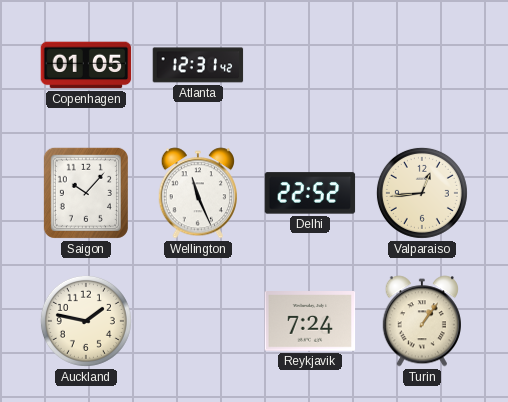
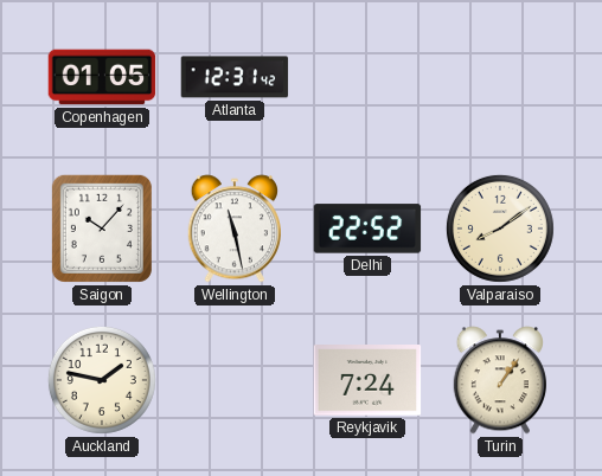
Wellington: 11:26 -> 11:28
Valparaiso: 12:44 -> 8:09
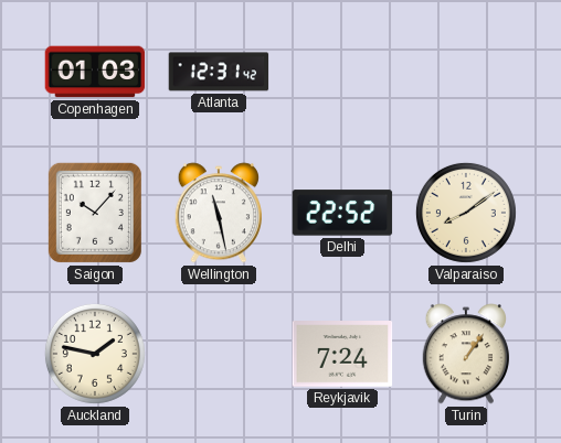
Copenhagen: 01:05 -> 01:03
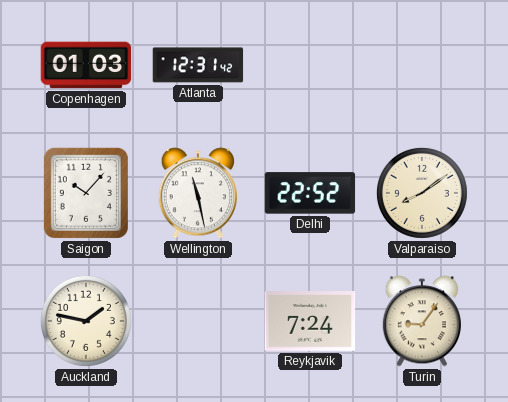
Turin: 1:06 -> 9:06
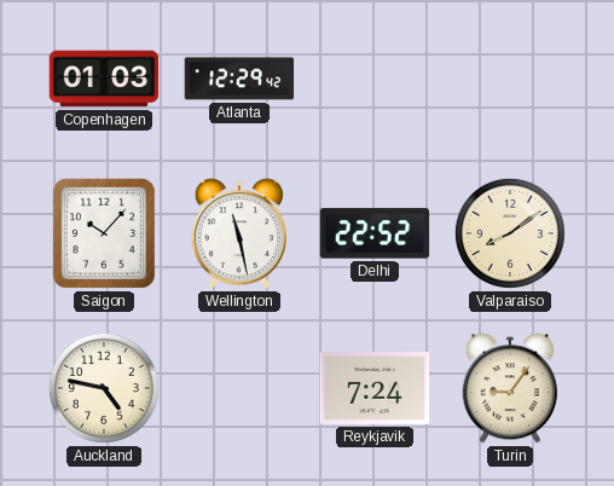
Atlanta: 12:31 -> 12:29
Auckland: 1:47 -> 4:47
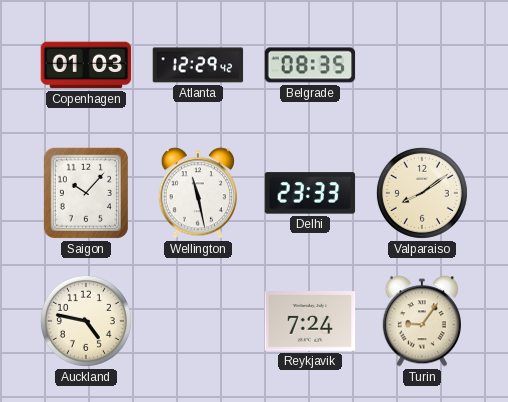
Belgrade: none -> 08:35
Delhi: 22:52 -> 23:33
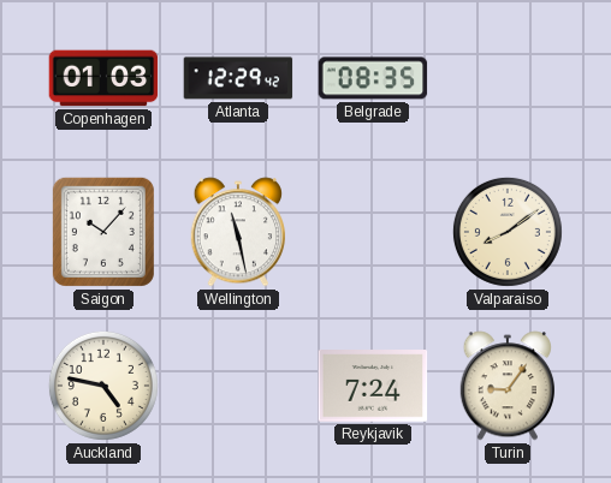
Delhi: 23:33 -> none
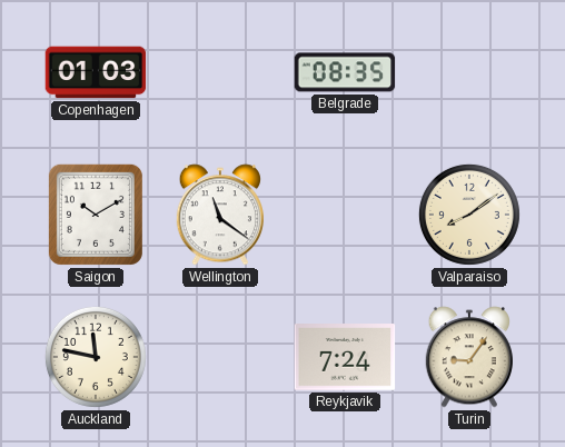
Atlanta: 12:29 -> none
Saigon: 10:07 -> 10:10
Wellington: 11:28 -> 11:21
Auckland: 4:47 -> 11:47
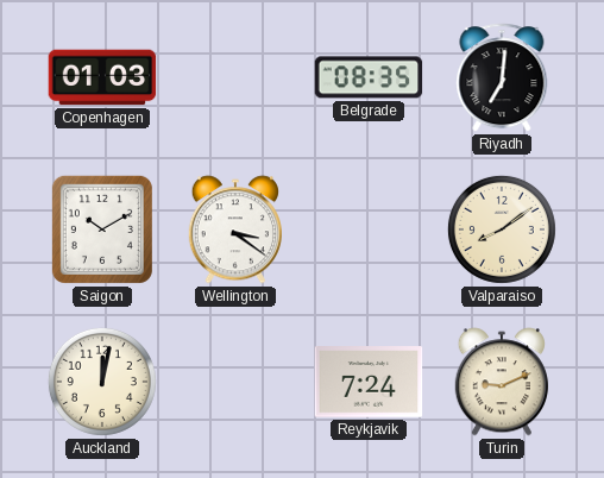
Riyadh: none -> 7:01
Wellington: 11:21 -> 3:21
Auckland: 11:47 -> 12:02
Turin: 9:06 -> 9:11
